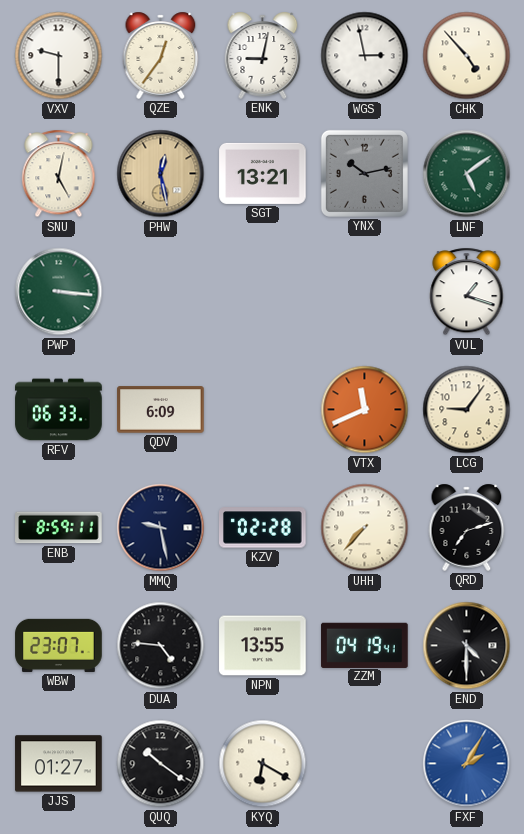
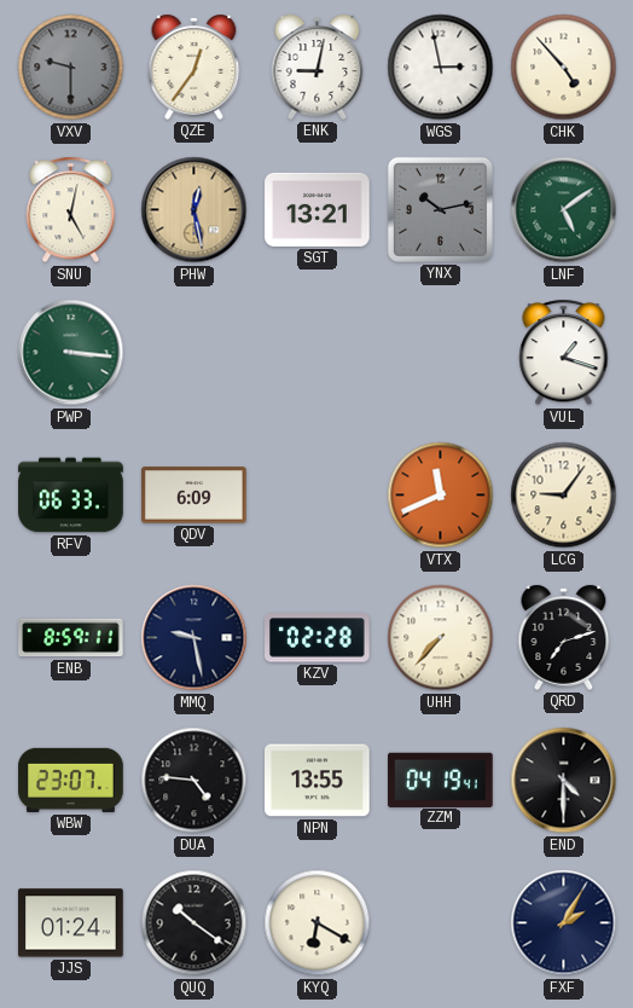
VXV dial: white -> grey
JJS: 01:27 -> 01:24
FXF dial: blue -> navy
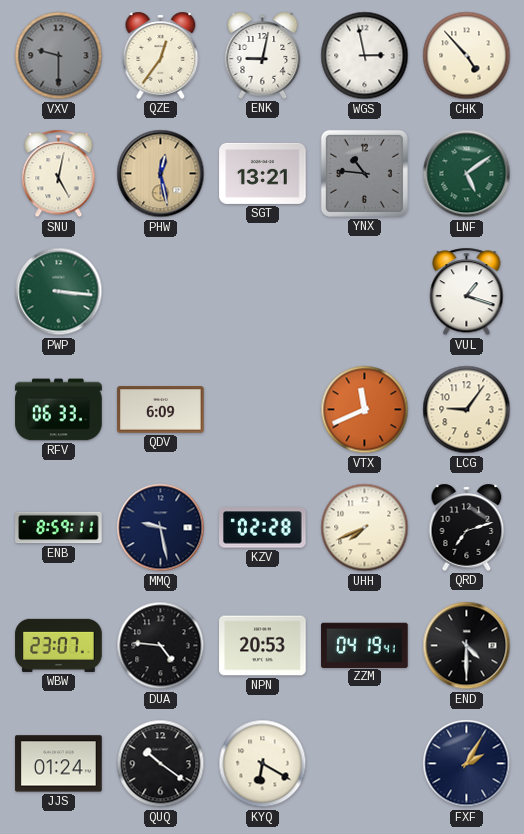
YNX: 10:13 -> 10:46
UHH: 7:37 -> 7:41
NPN: 13:55 -> 20:53
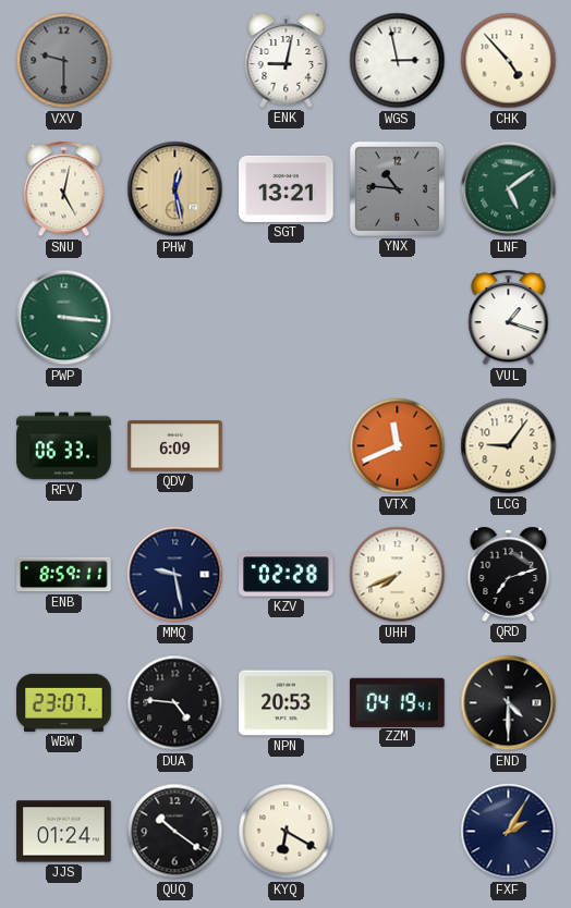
QZE: 12:36 -> none
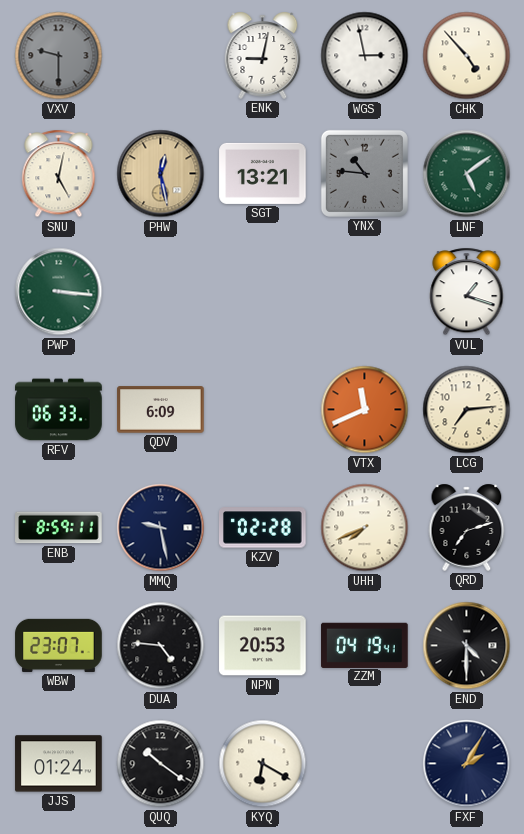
LCG: 9:06 -> 7:14
